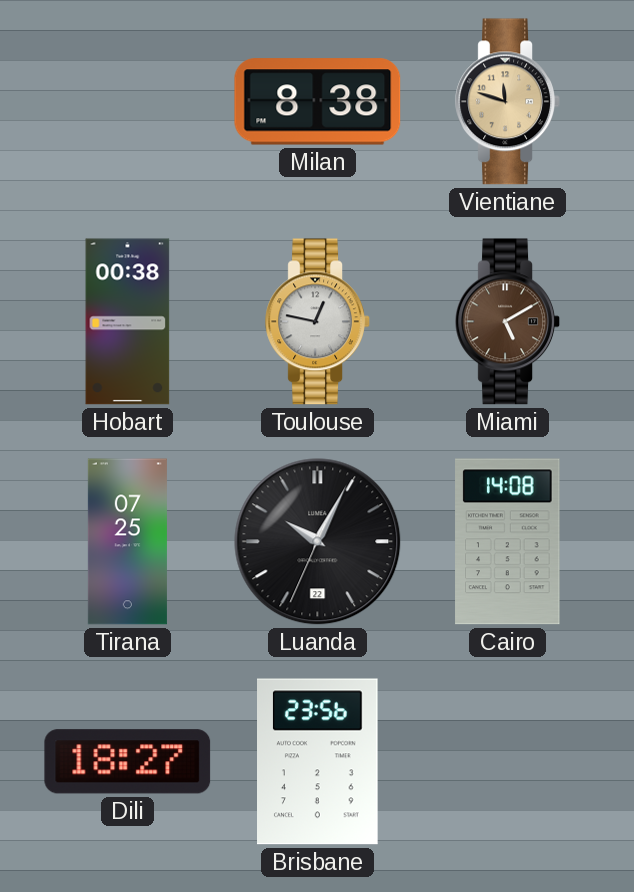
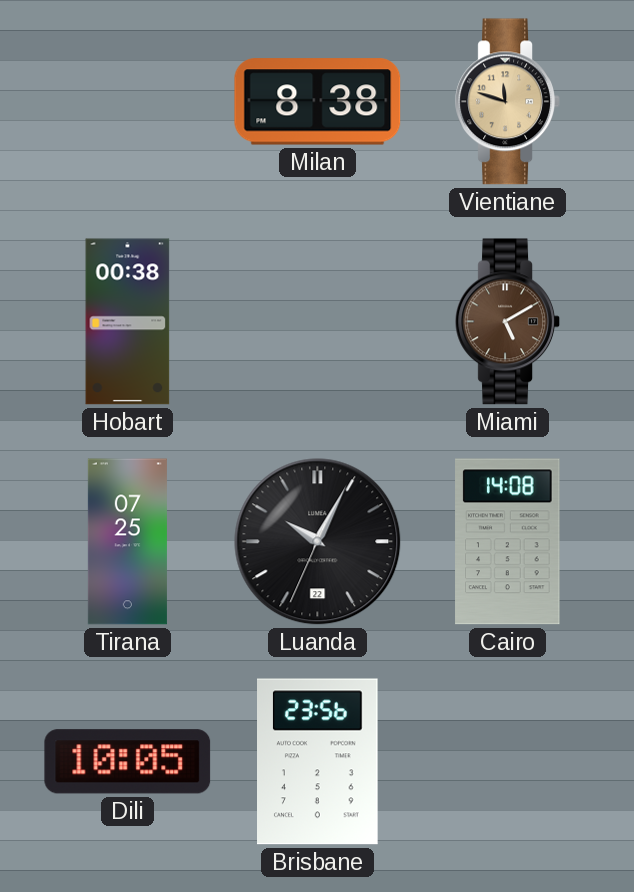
Toulouse: 12:47 -> none
Dili: 18:27 -> 10:05
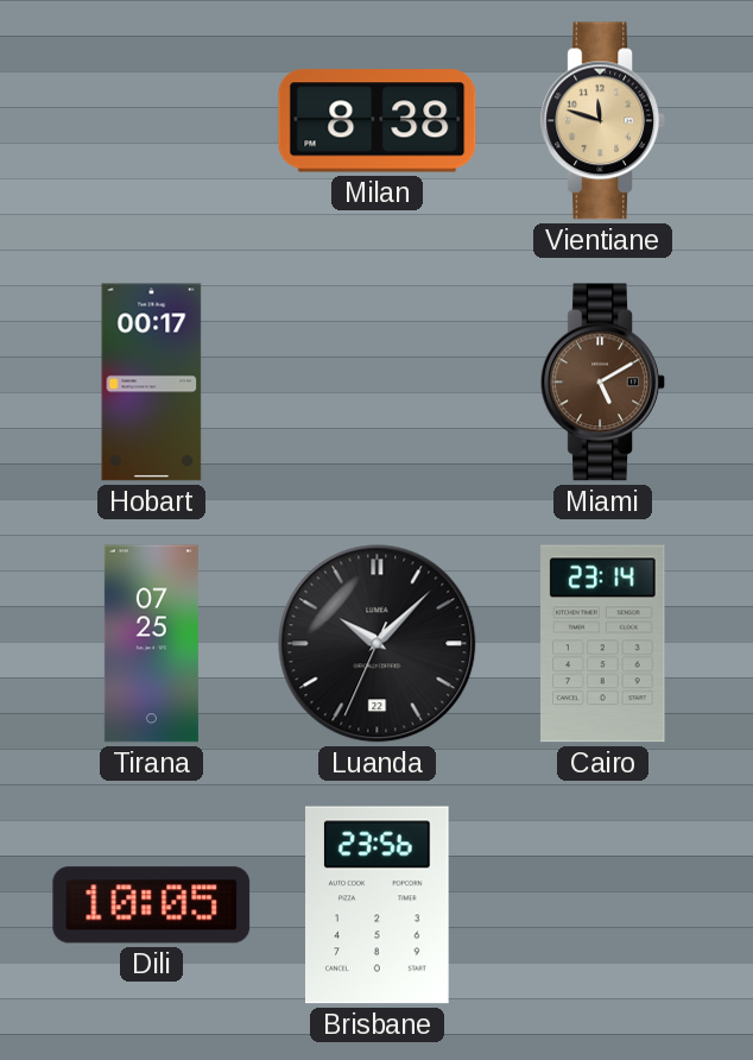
Hobart: 00:38 -> 00:17
Luanda: 10:04 -> 10:07
Cairo: 14:08 -> 23:14
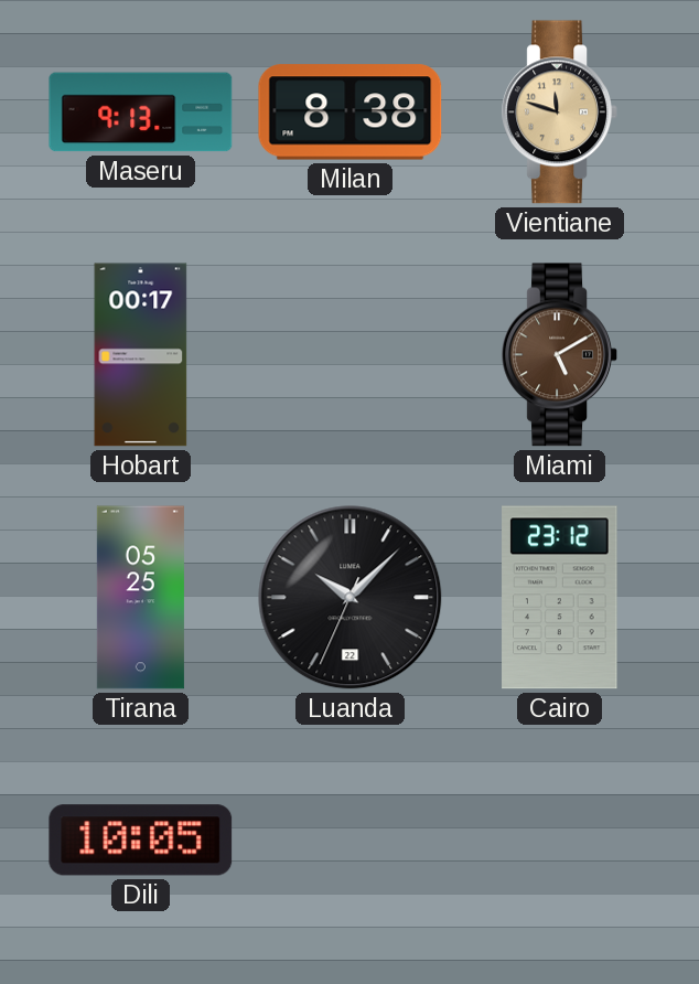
Maseru: none -> 9:13
Tirana: 07:25 -> 05:25
Cairo: 23:14 -> 23:12
Brisbane: 23:56 -> none
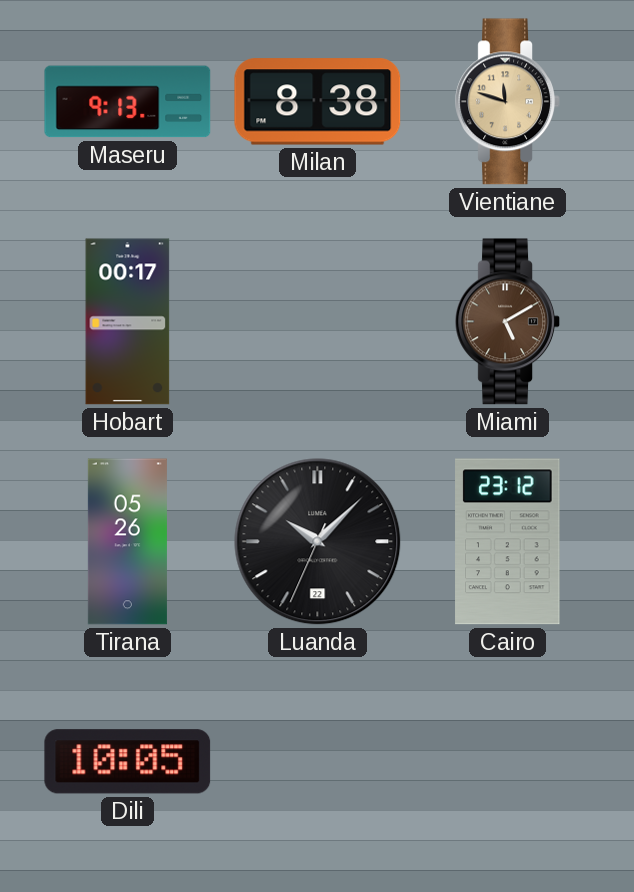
Tirana: 05:25 -> 05:26
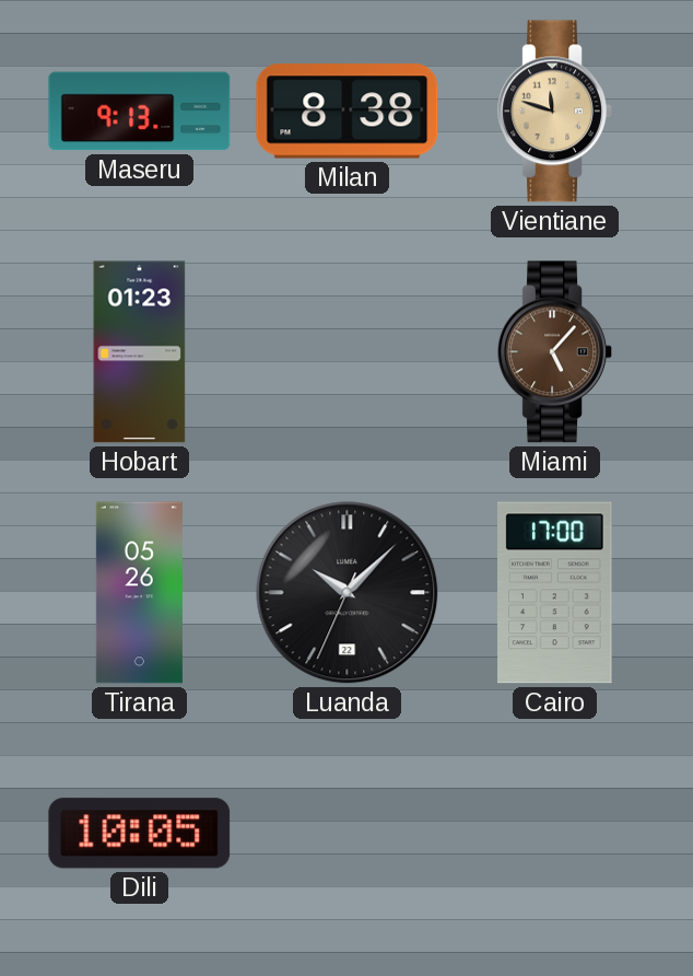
Hobart: 00:17 -> 01:23
Miami: 5:10 -> 5:07
Cairo: 23:12 -> 17:00
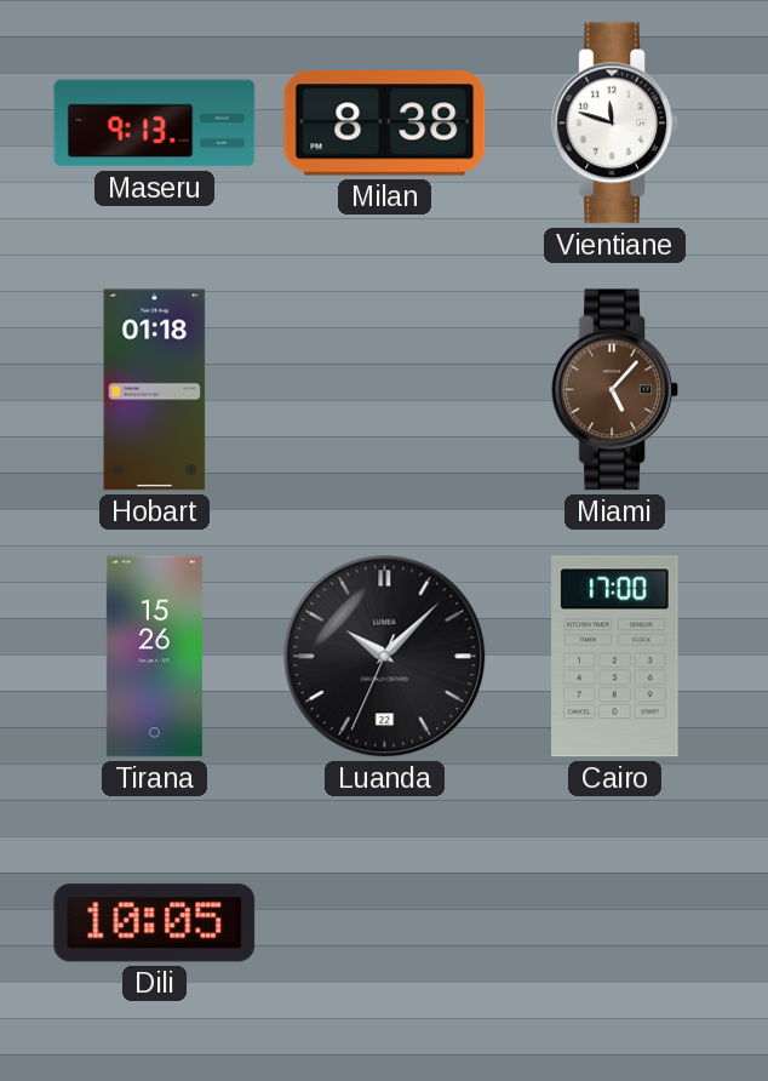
Vientiane dial: champagne -> white
Hobart: 01:23 -> 01:18
Tirana: 05:26 -> 15:26
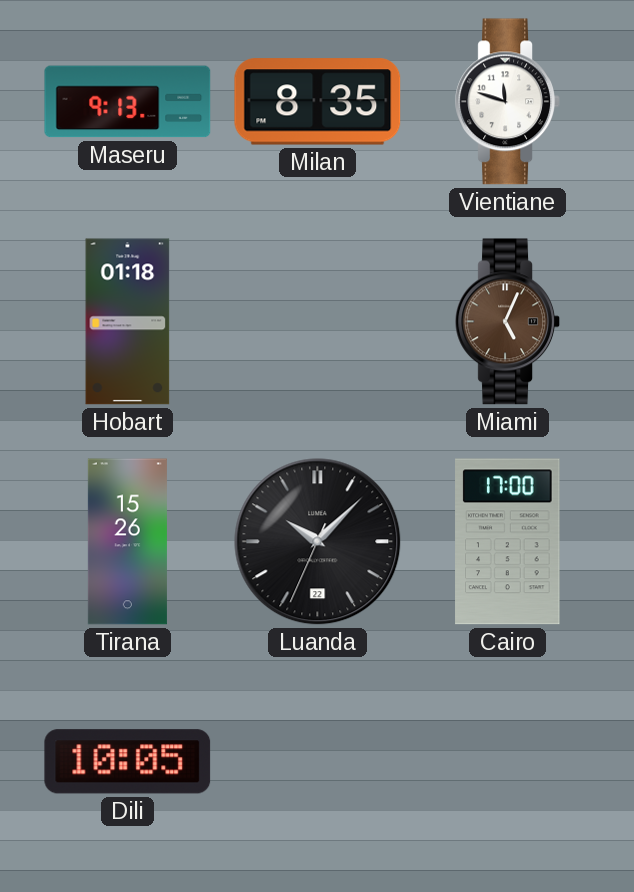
Milan: 8:38 -> 8:35
Miami: 5:07 -> 5:04
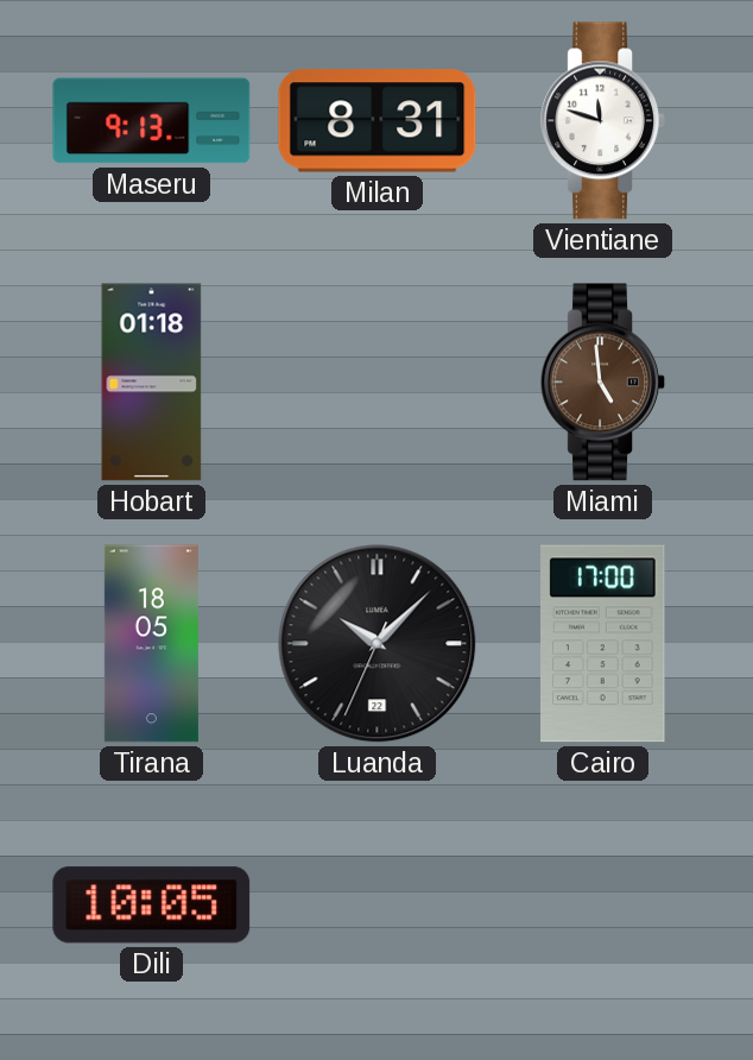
Milan: 8:35 -> 8:31
Miami: 5:04 -> 4:59
Tirana: 15:26 -> 18:05
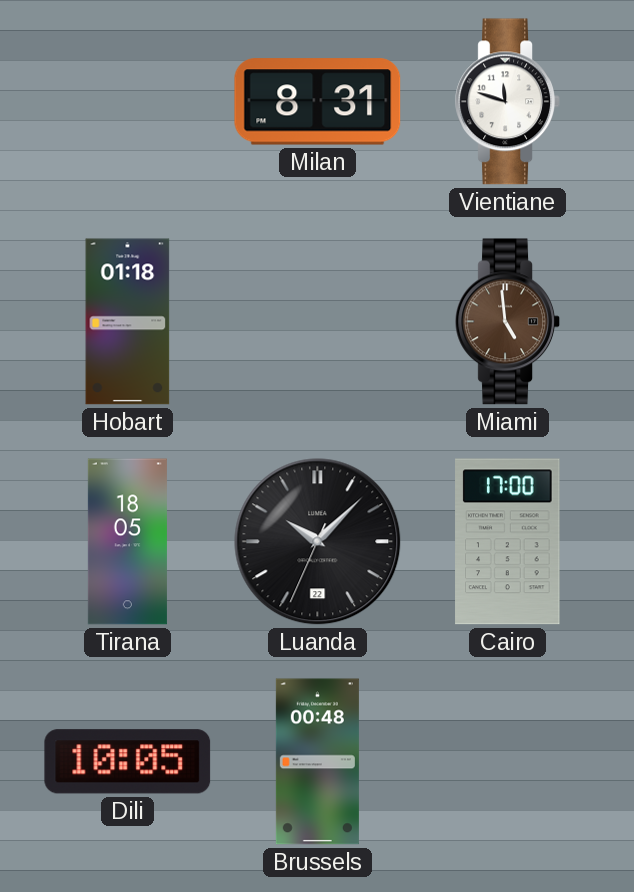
Maseru: 9:13 -> none
Brussels: none -> 00:48
